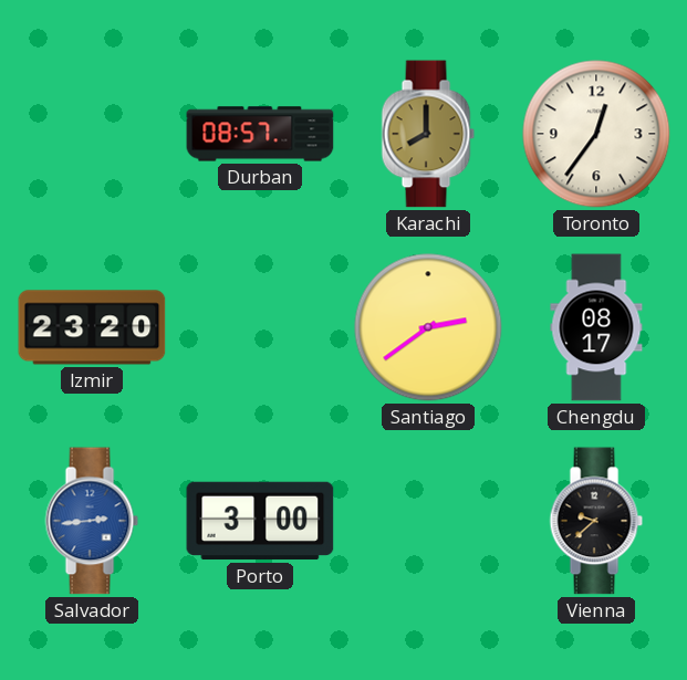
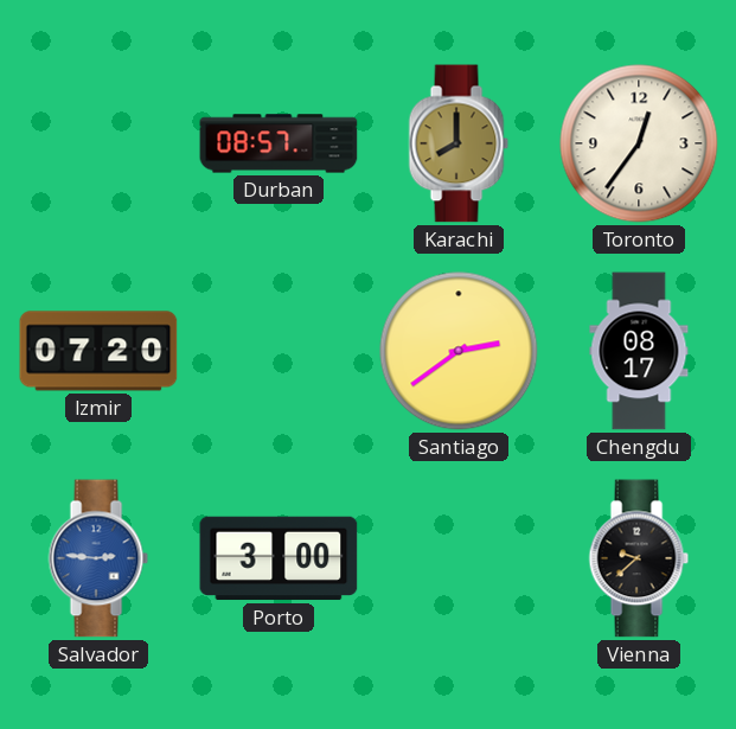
Izmir: 23:20 -> 07:20
Salvador: 2:44 -> 2:46
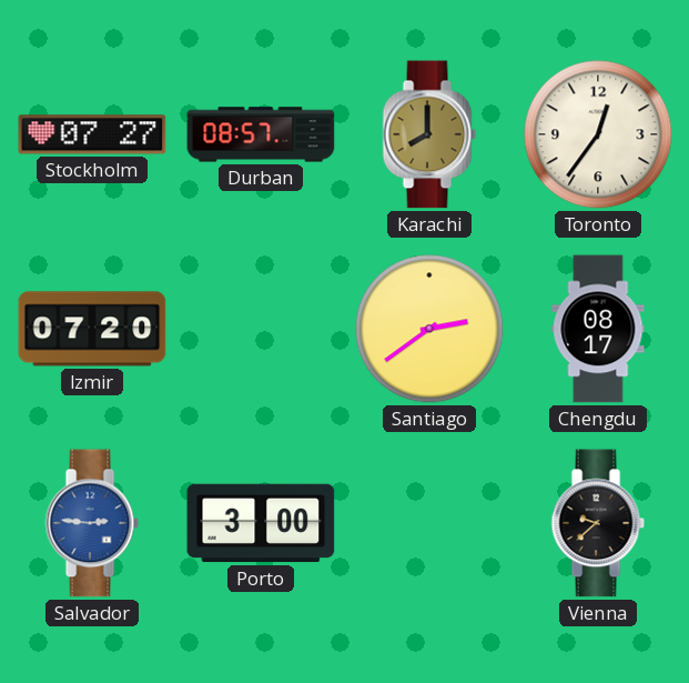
Stockholm: none -> 07:27
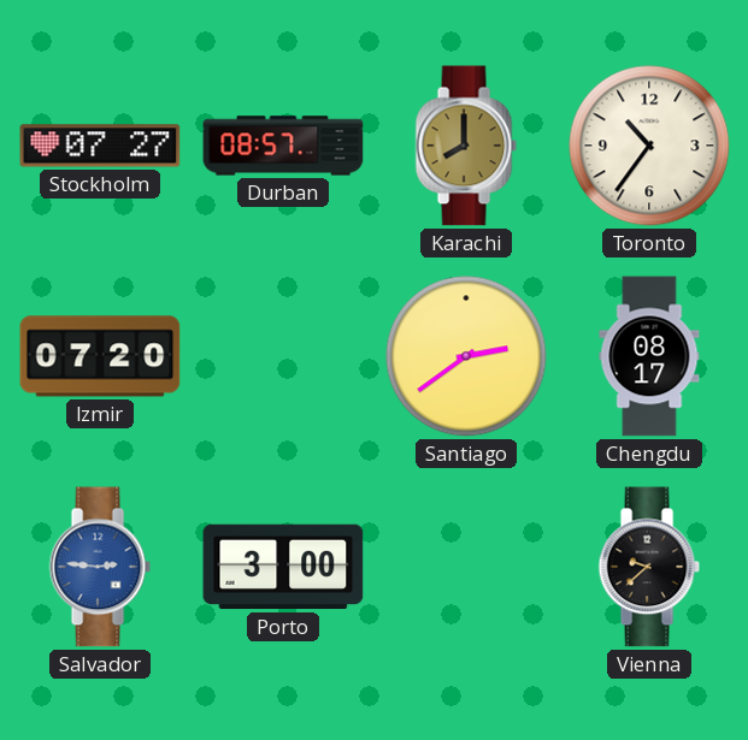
Toronto: 12:36 -> 10:36
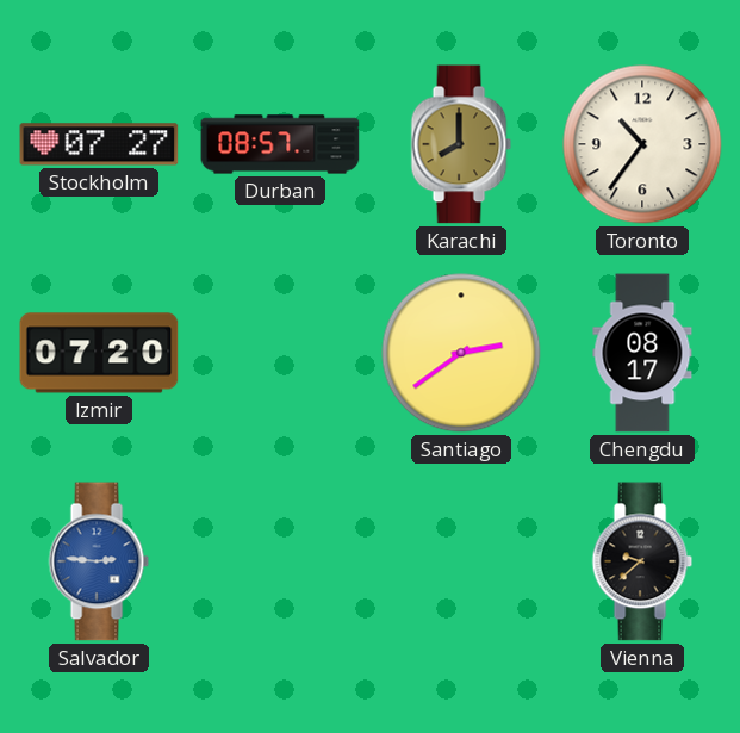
Porto: 3:00 -> none
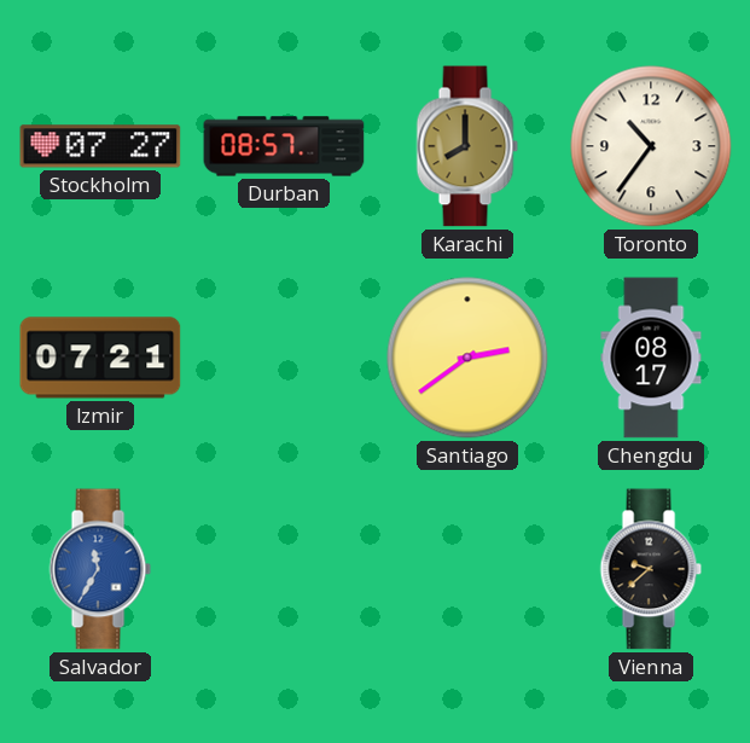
Izmir: 07:20 -> 07:21
Salvador: 2:46 -> 11:35
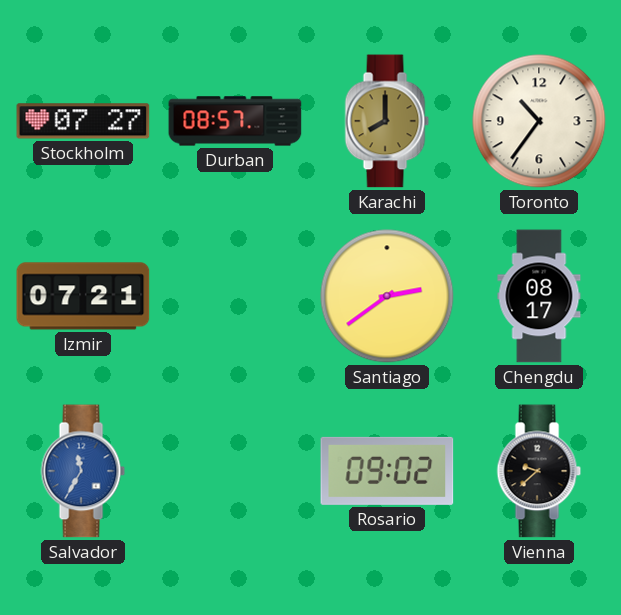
Rosario: none -> 09:02
